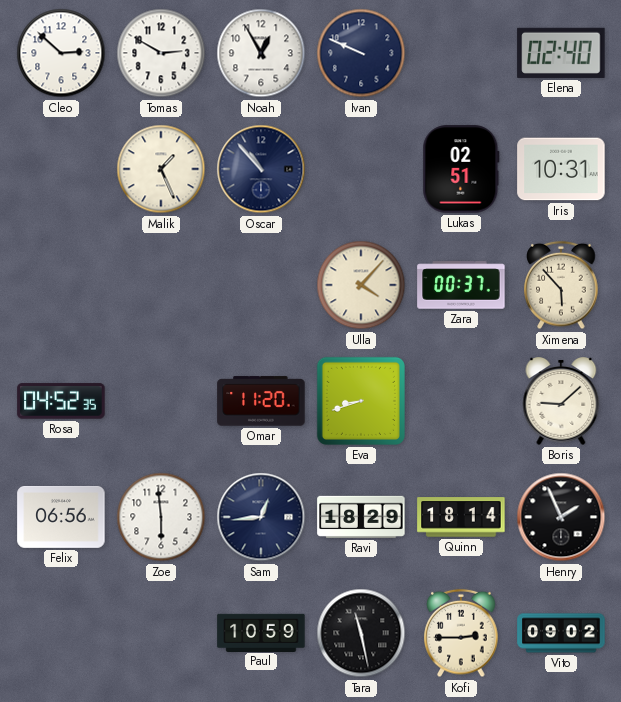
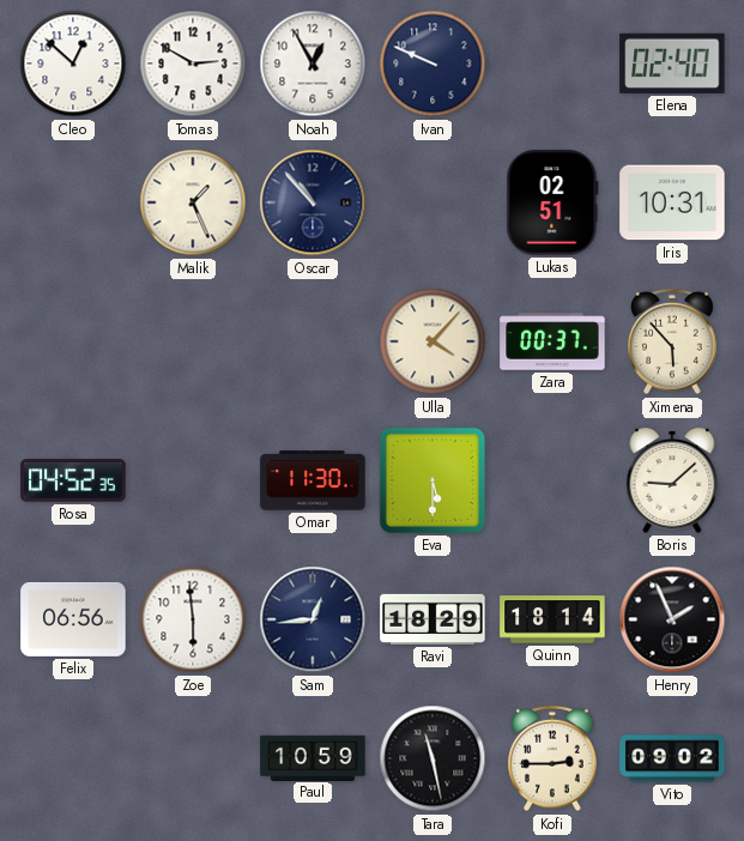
Cleo: 2:52 -> 12:52
Omar: 11:20 -> 11:30
Eva: 8:42 -> 5:30
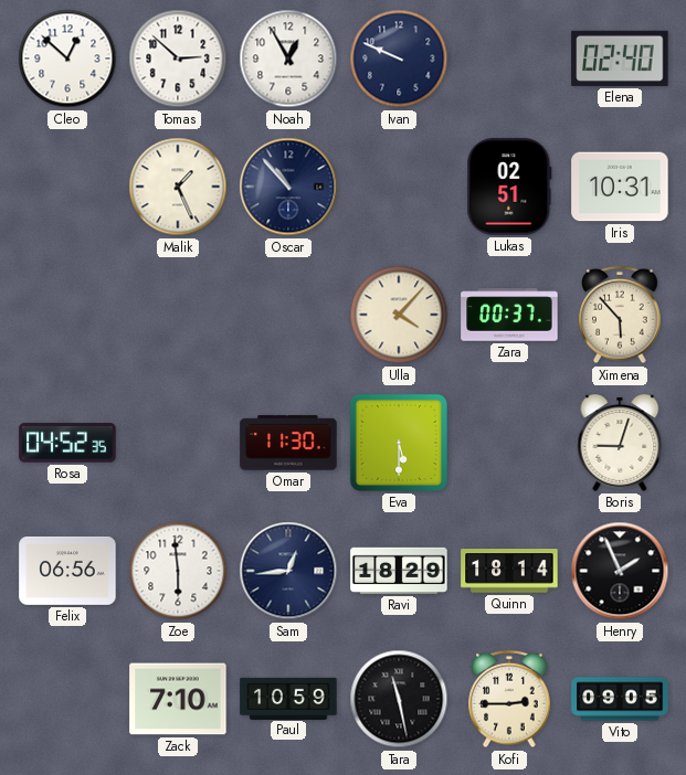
Tomas: 2:50 -> 2:52
Boris: 9:08 -> 9:03
Zack: none -> 7:10
Vito: 09:02 -> 09:05
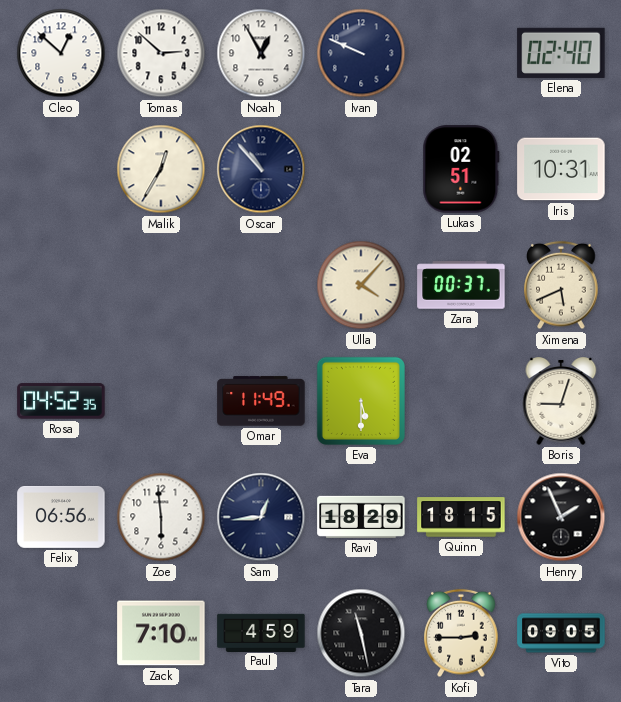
Malik: 1:26 -> 12:35
Ximena: 5:53 -> 5:41
Omar: 11:30 -> 11:49
Quinn: 18:14 -> 18:15
Paul: 10:59 -> 4:59
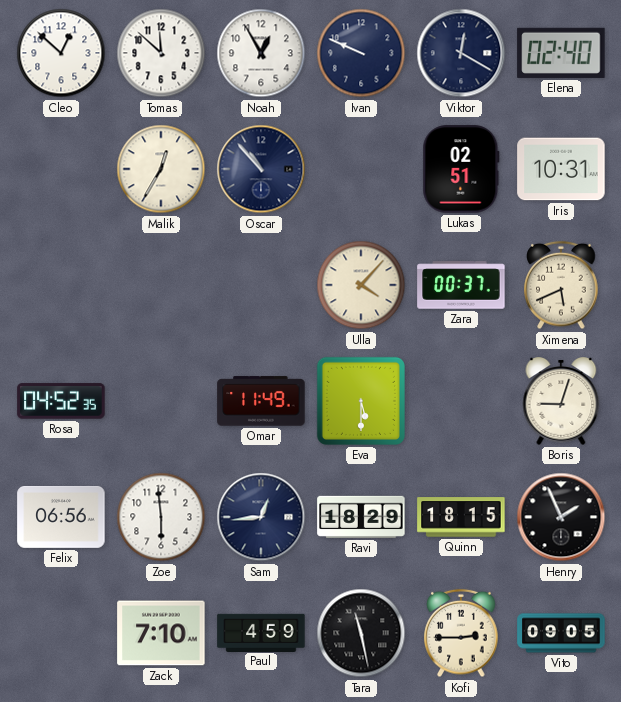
Tomas: 2:52 -> 11:52
Viktor: none -> 12:20
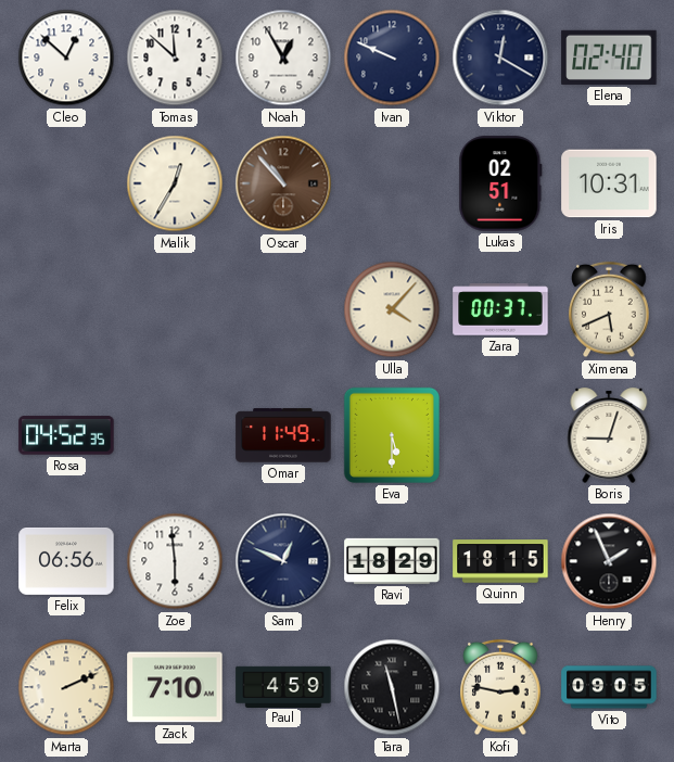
Oscar dial: navy -> brown
Sam: 12:44 -> 12:49
Marta: none -> 2:11
Kofi: 2:45 -> 2:47
